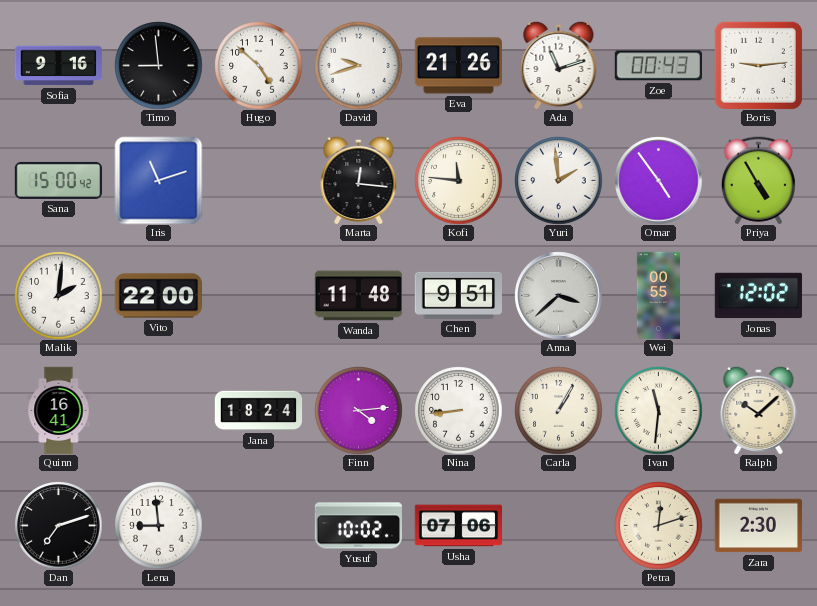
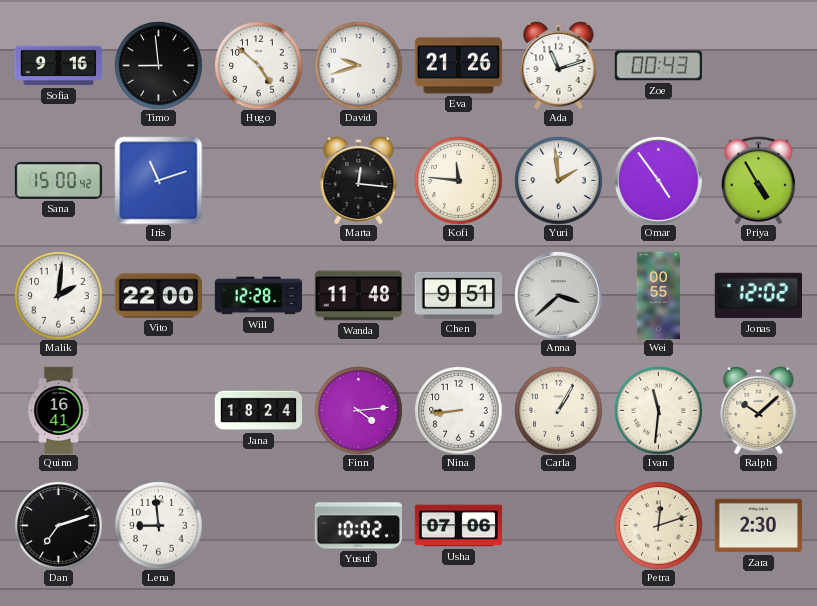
Boris: 9:14 -> none
Will: none -> 12:28
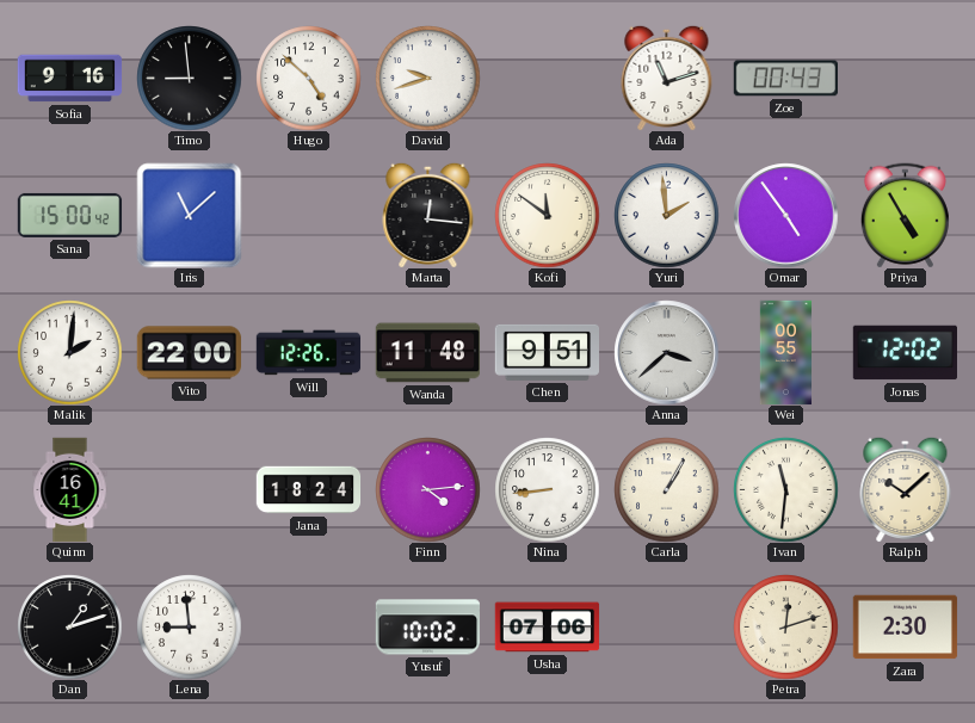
Eva: 21:26 -> none
Iris: 11:12 -> 11:08
Kofi: 11:46 -> 11:51
Will: 12:28 -> 12:26
Dan: 7:12 -> 1:12
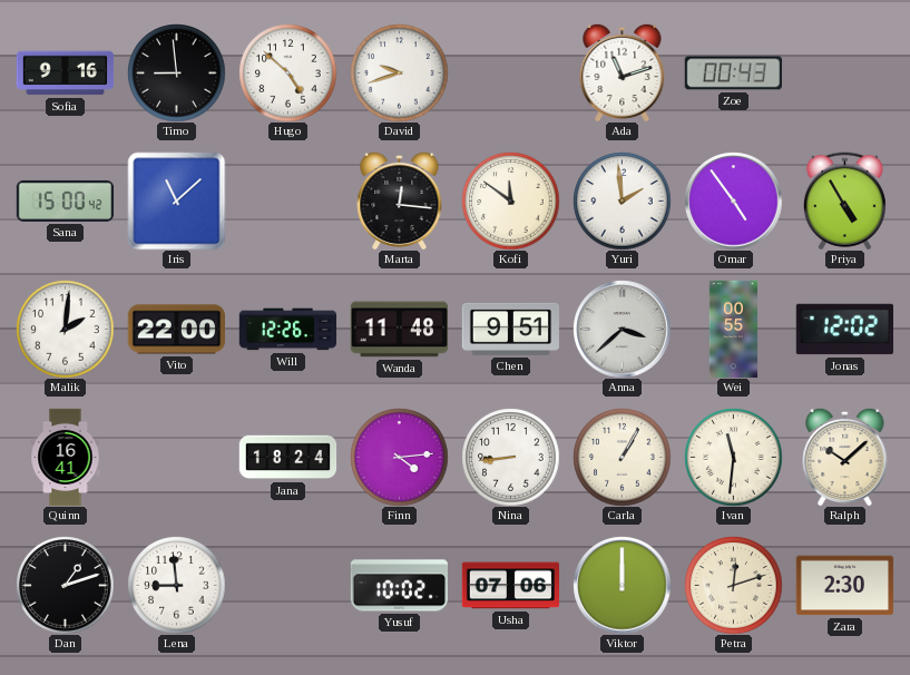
Viktor: none -> 12:00
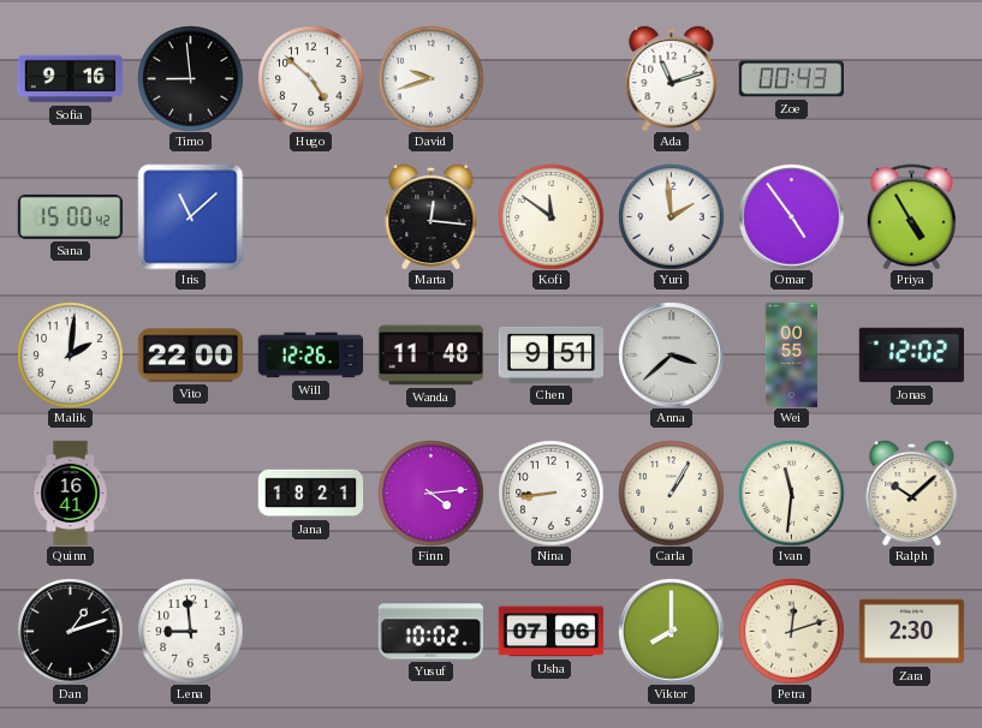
Jana: 18:24 -> 18:21
Viktor: 12:00 -> 8:00
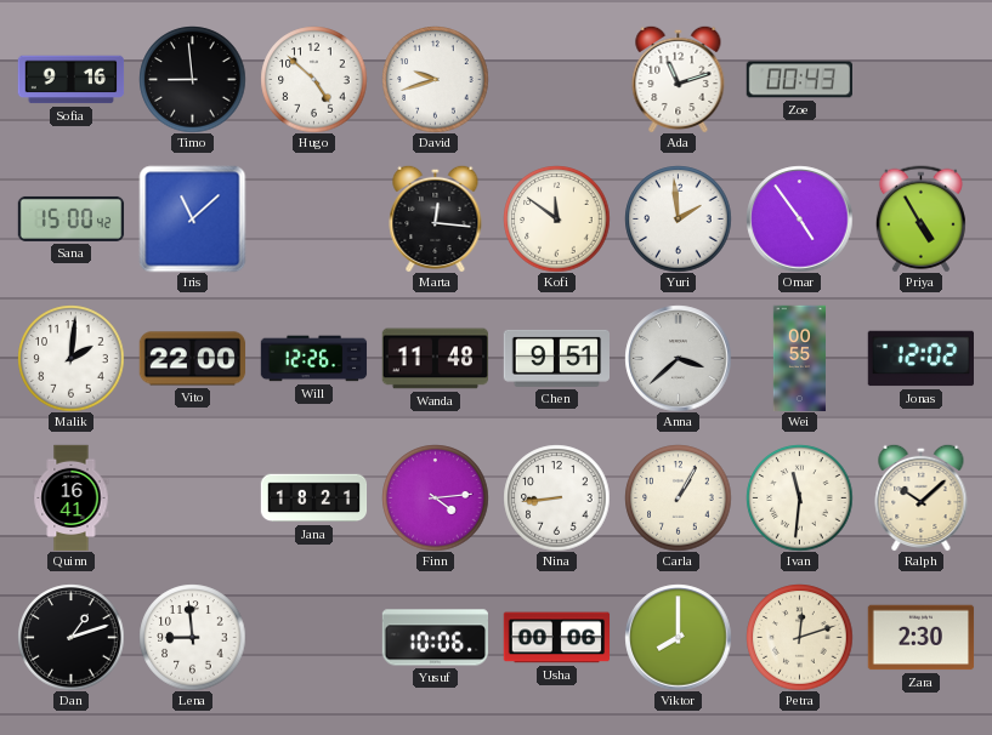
Yusuf: 10:02 -> 10:06
Usha: 07:06 -> 00:06
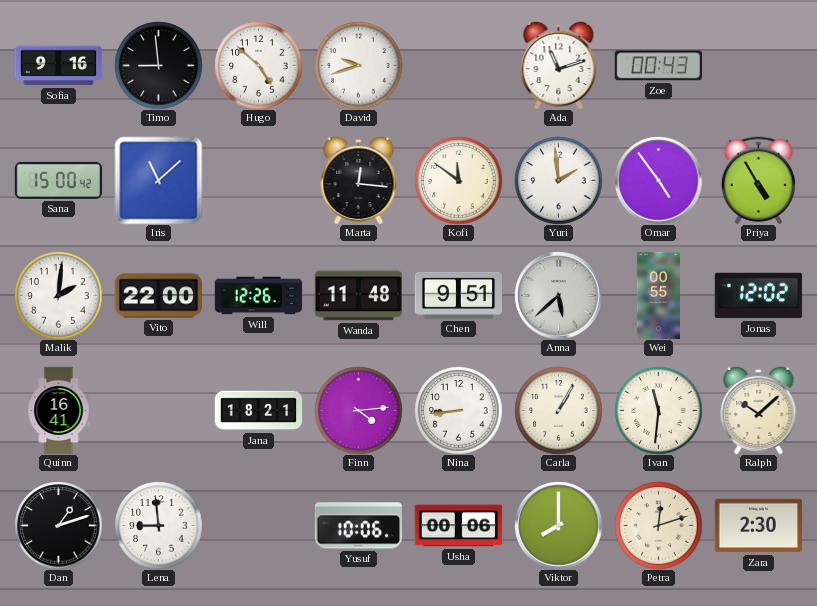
Anna: 3:38 -> 5:38
